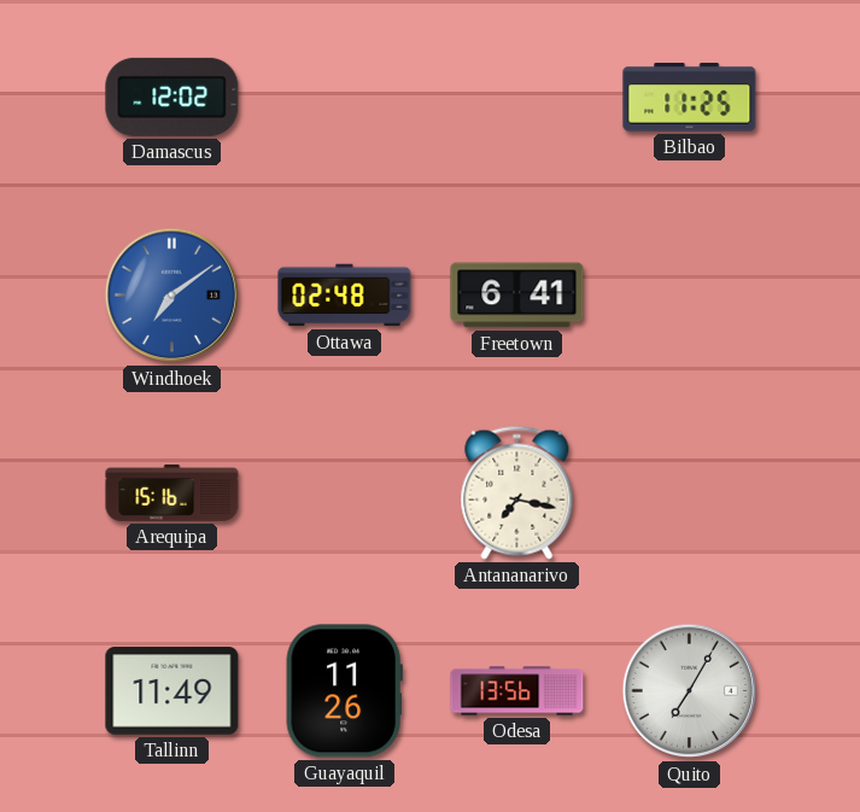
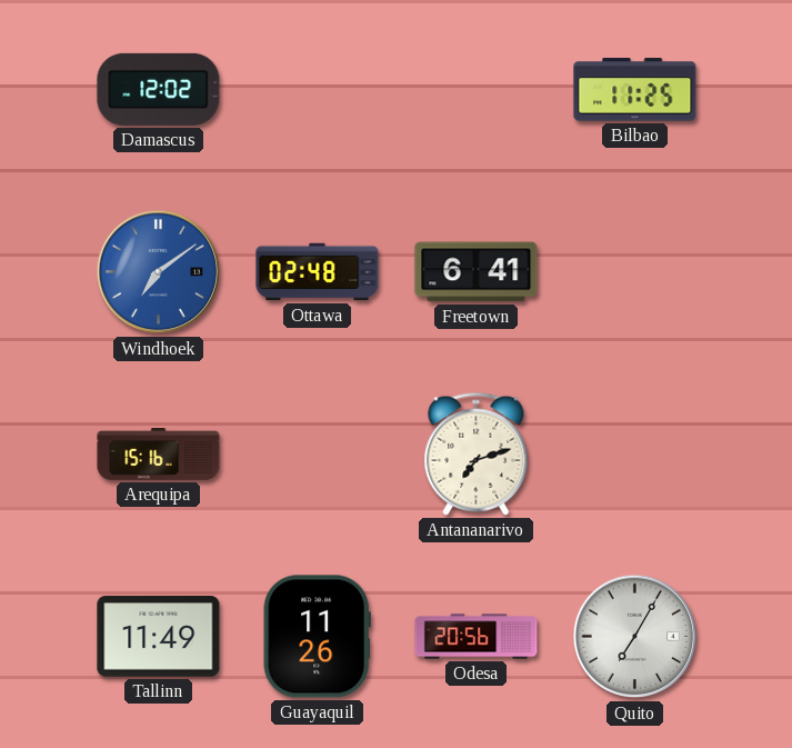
Antananarivo: 7:17 -> 7:12
Odesa: 13:56 -> 20:56
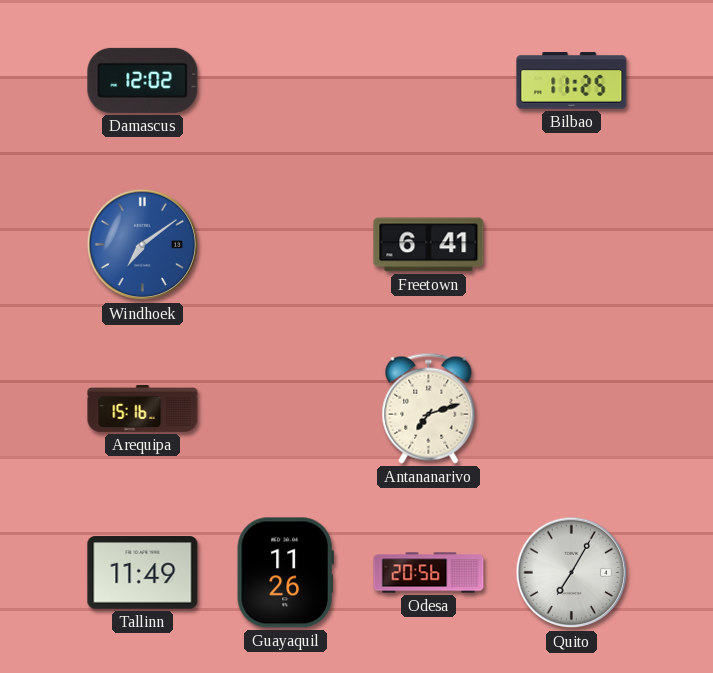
Ottawa: 02:48 -> none
